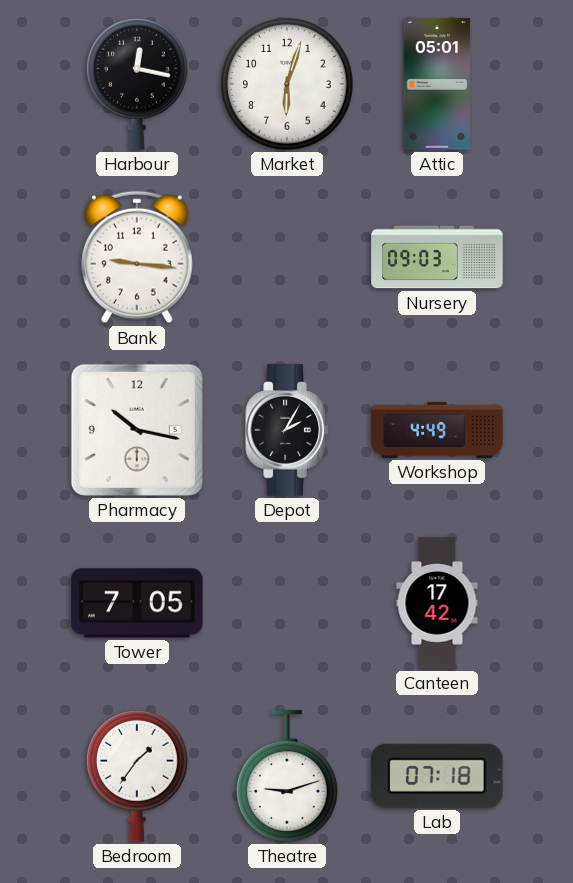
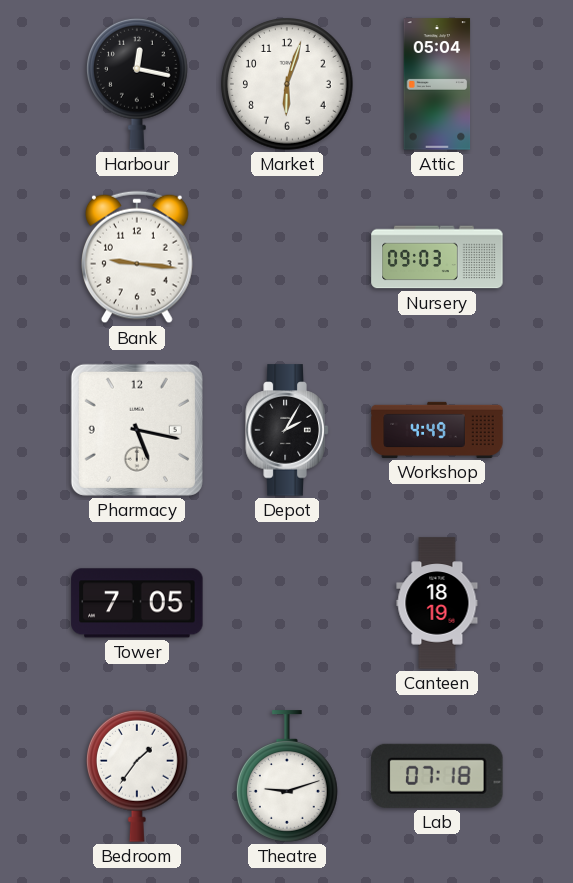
Attic: 05:01 -> 05:04
Pharmacy: 10:17 -> 5:17
Canteen: 17:42 -> 18:19
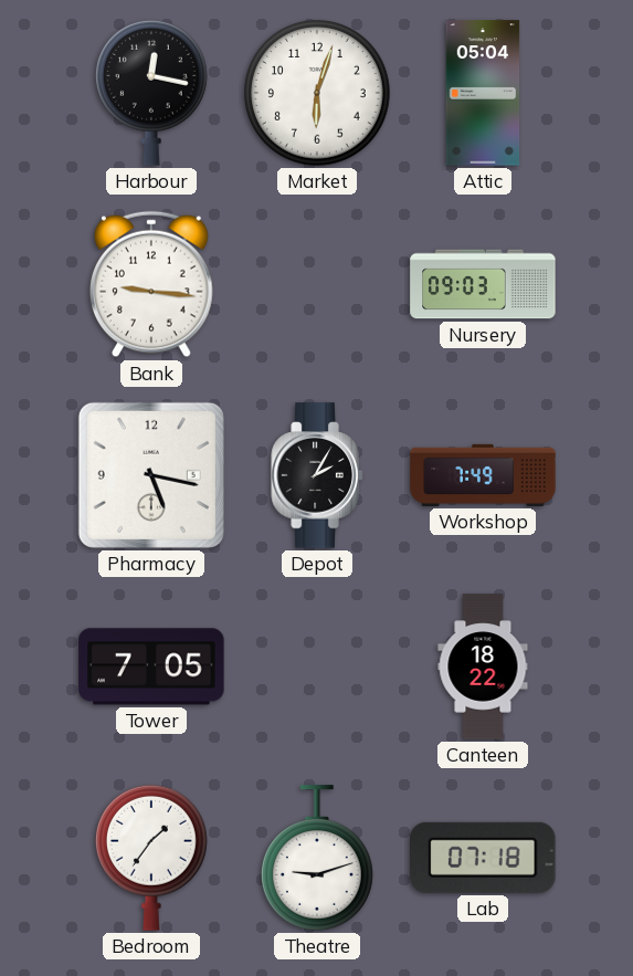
Workshop: 4:49 -> 7:49
Canteen: 18:19 -> 18:22
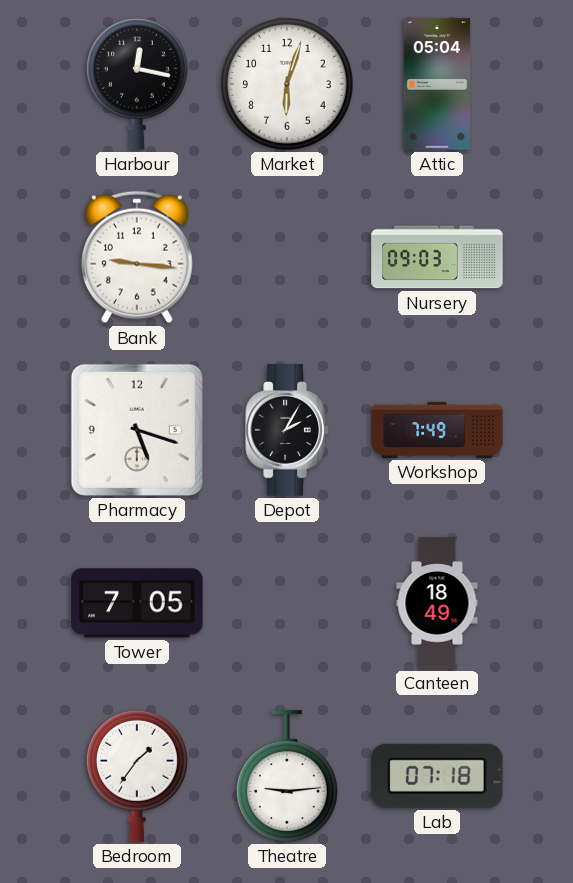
Pharmacy: 5:17 -> 5:18
Canteen: 18:22 -> 18:49
Theatre: 9:12 -> 9:14
